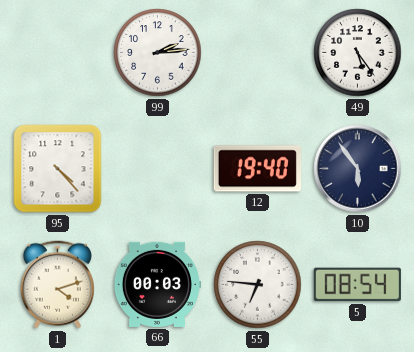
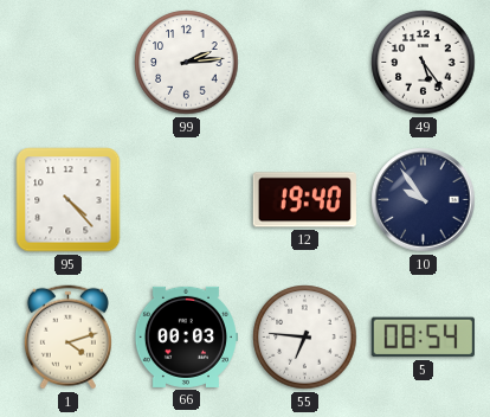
10: 5:54 -> 9:54
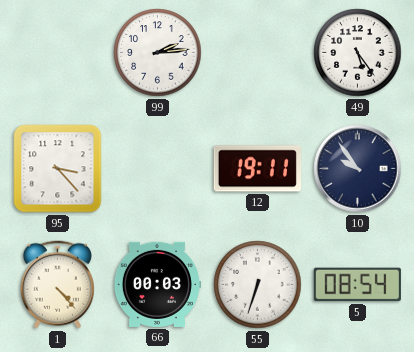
95: 4:23 -> 3:23
12: 19:40 -> 19:11
1: 4:12 -> 4:23
55: 6:46 -> 6:33
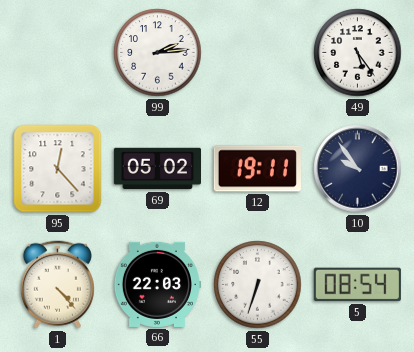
95: 3:23 -> 12:23
69: none -> 05:02
66: 00:03 -> 22:03
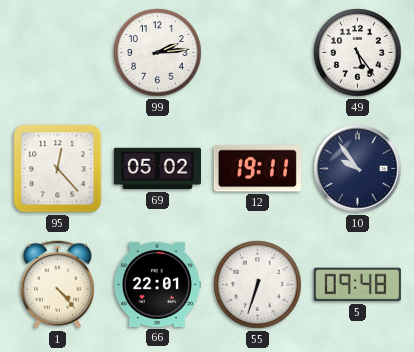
66: 22:03 -> 22:01
5: 08:54 -> 09:48
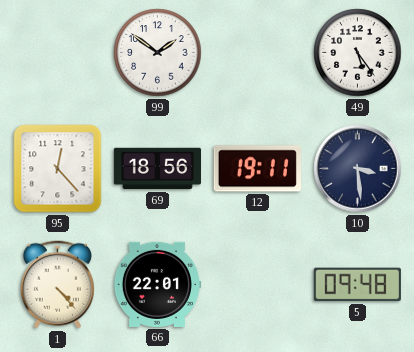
99: 2:14 -> 1:51
69: 05:02 -> 18:56
10: 9:54 -> 3:29
55: 6:33 -> none
